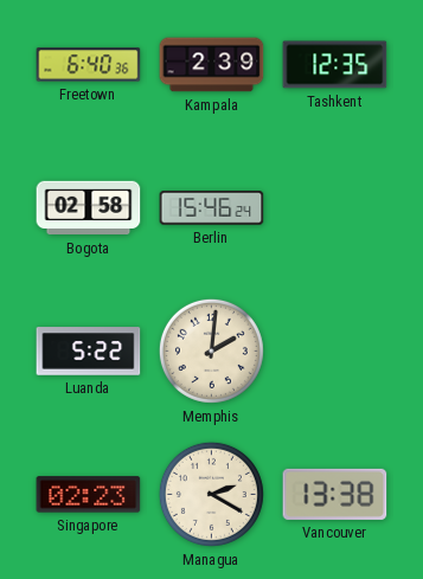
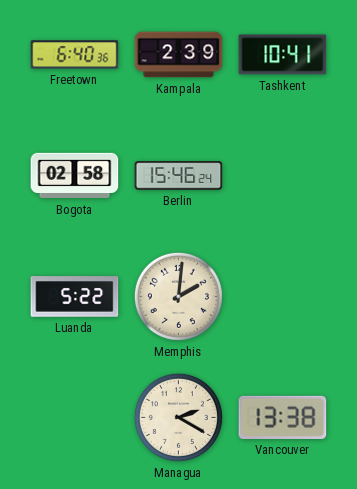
Tashkent: 12:35 -> 10:41
Singapore: 02:23 -> none
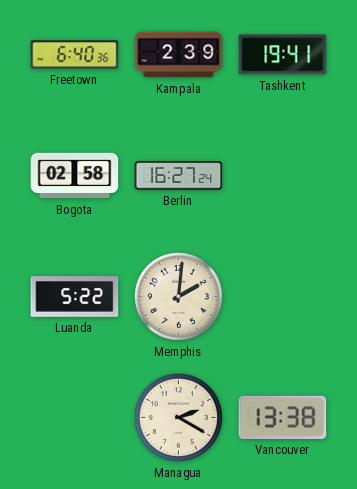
Tashkent: 10:41 -> 19:41
Berlin: 15:46 -> 16:27
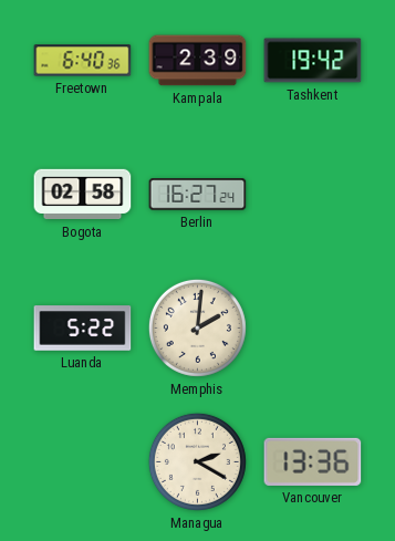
Tashkent: 19:41 -> 19:42
Vancouver: 13:38 -> 13:36
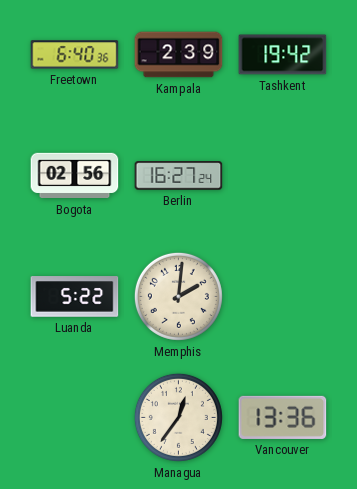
Bogota: 02:58 -> 02:56
Managua: 2:20 -> 12:36
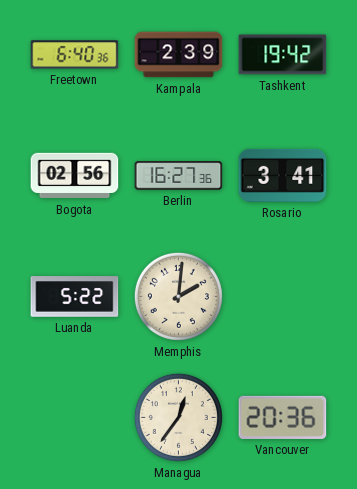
Berlin: 16:27:24 -> 16:27:36
Rosario: none -> 3:41
Vancouver: 13:36 -> 20:36
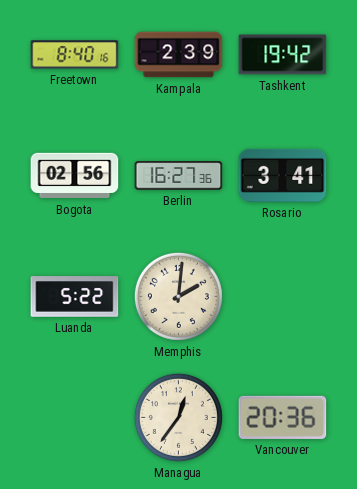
Freetown: 6:40 -> 8:40
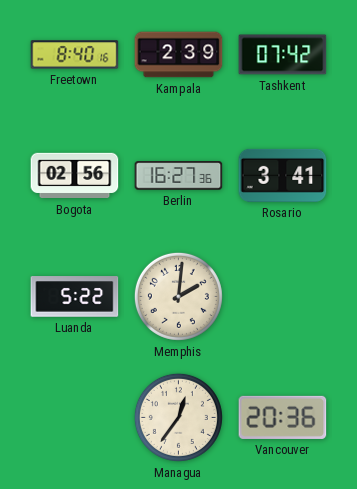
Tashkent: 19:42 -> 07:42
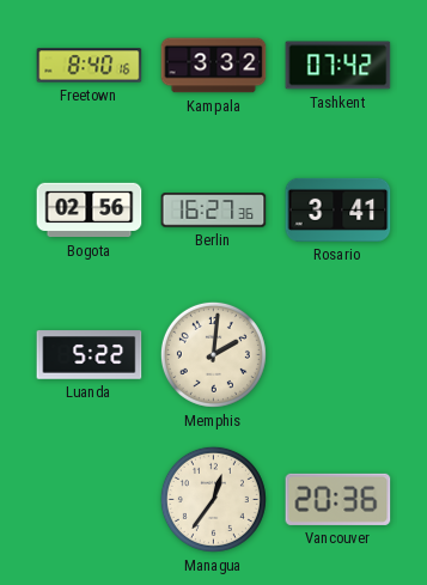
Kampala: 2:39 -> 3:32
